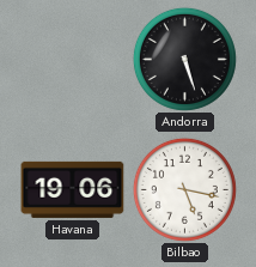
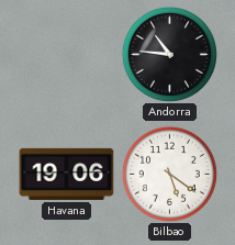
Andorra: 5:27 -> 10:46
Bilbao: 5:17 -> 5:21
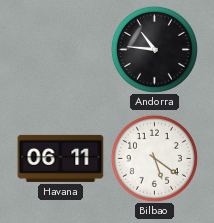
Havana: 19:06 -> 06:11
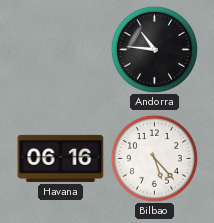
Havana: 06:11 -> 06:16
Bilbao: 5:21 -> 5:23
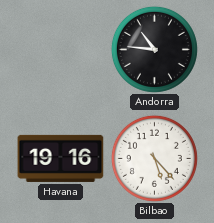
Havana: 06:16 -> 19:16
